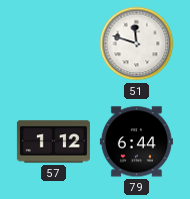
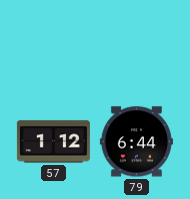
51: 11:48 -> none
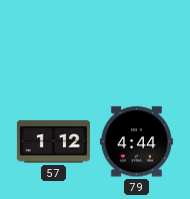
79: 6:44 -> 4:44
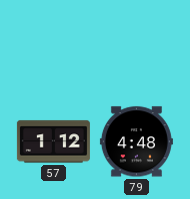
79: 4:44 -> 4:48
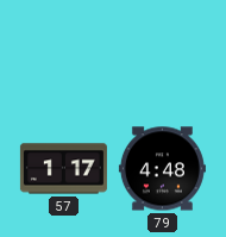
57: 1:12 -> 1:17
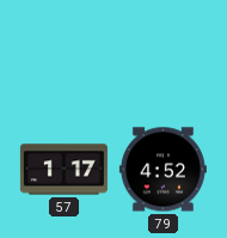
79: 4:48 -> 4:52
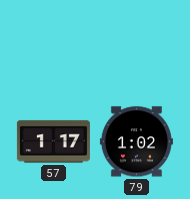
79: 4:52 -> 1:02
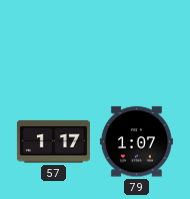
79: 1:02 -> 1:07
